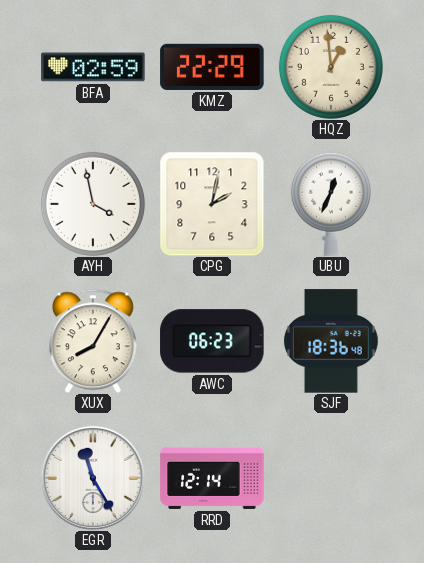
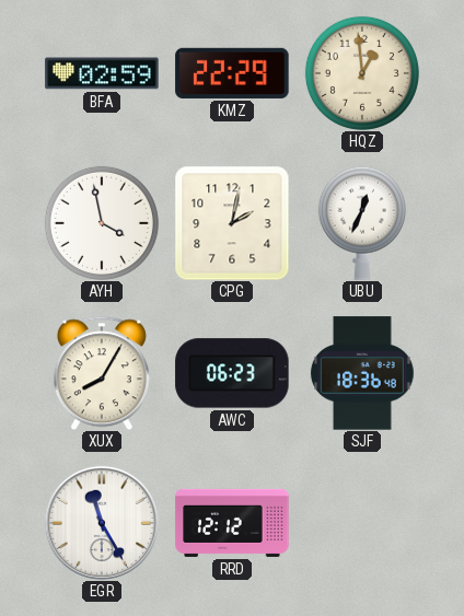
RRD: 12:14 -> 12:12
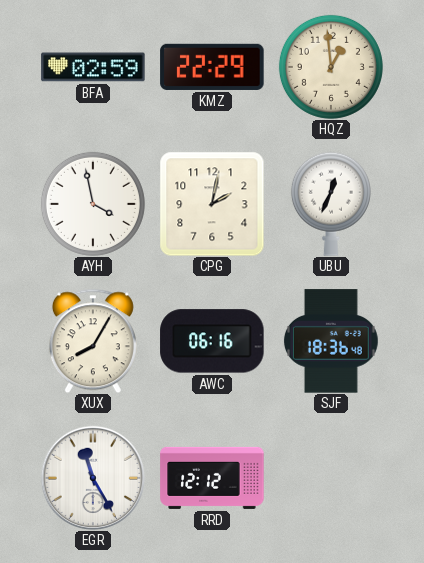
AWC: 06:23 -> 06:16
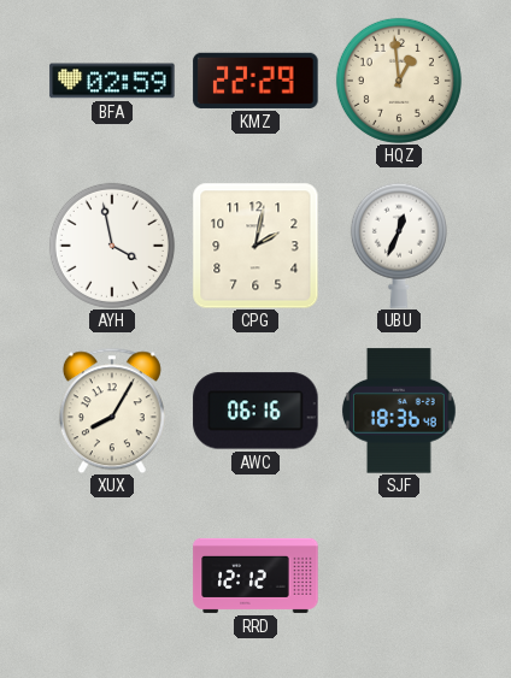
EGR: 11:25 -> none
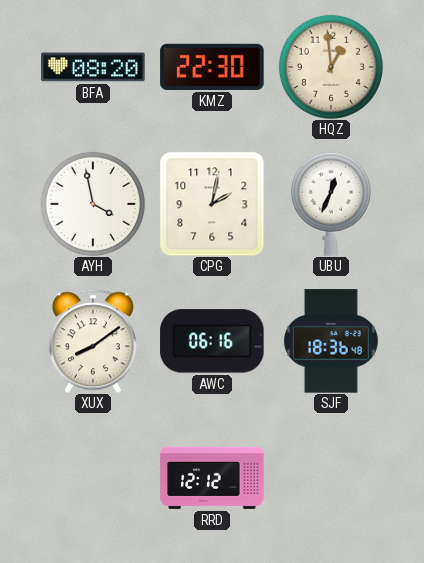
BFA: 02:59 -> 08:20
KMZ: 22:29 -> 22:30
XUX: 8:05 -> 8:09
